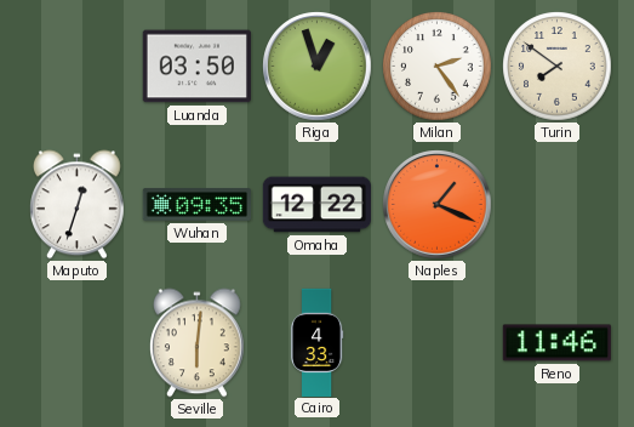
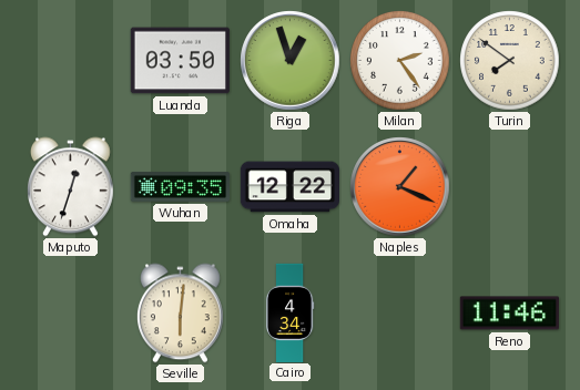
Cairo: 4:33 -> 4:34
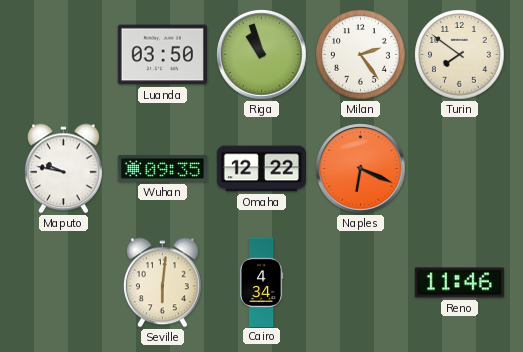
Riga: 12:57 -> 10:57
Maputo: 12:33 -> 9:47
Naples: 1:19 -> 6:19
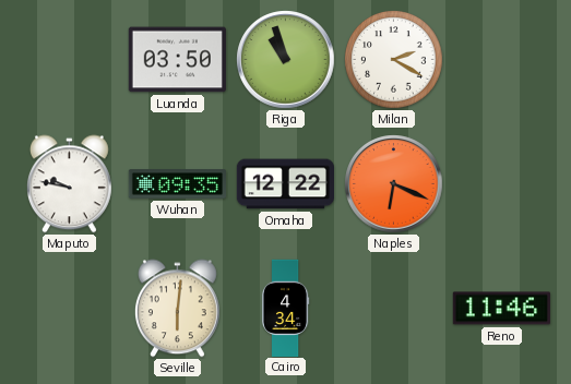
Milan: 2:24 -> 2:20
Turin: 7:51 -> none
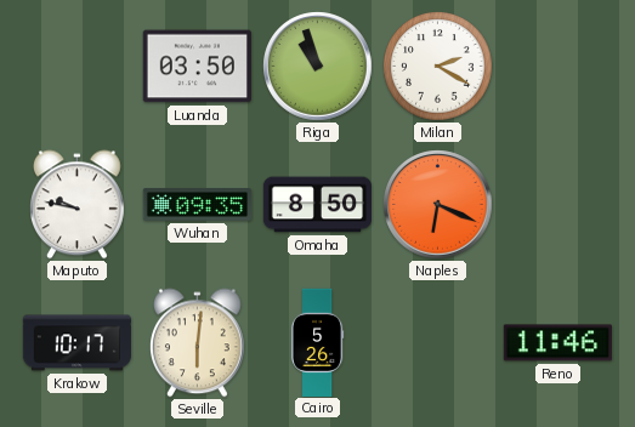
Omaha: 12:22 -> 8:50
Krakow: none -> 10:17
Cairo: 4:34 -> 5:26
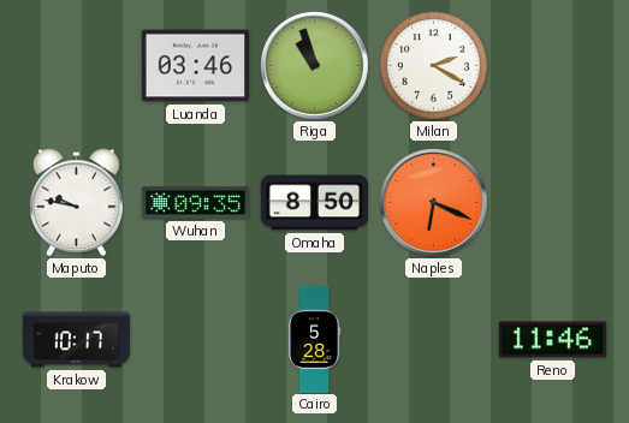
Luanda: 03:50 -> 03:46
Seville: 6:01 -> none
Cairo: 5:26 -> 5:28
